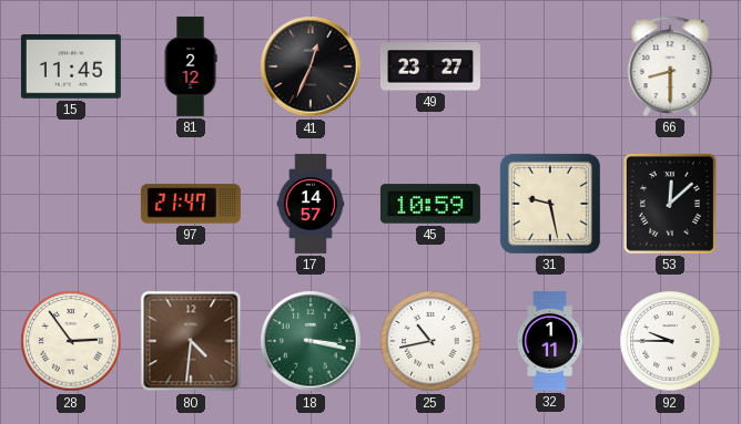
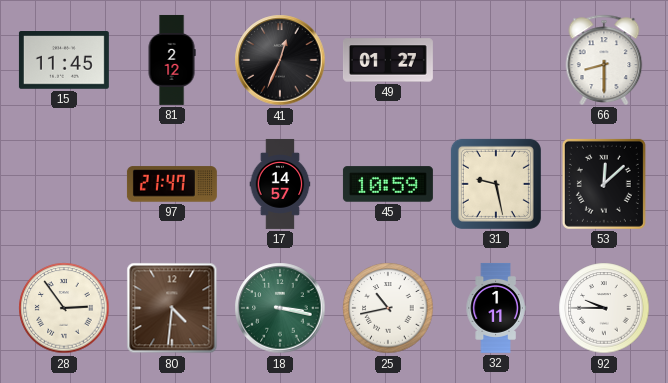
49: 23:27 -> 01:27
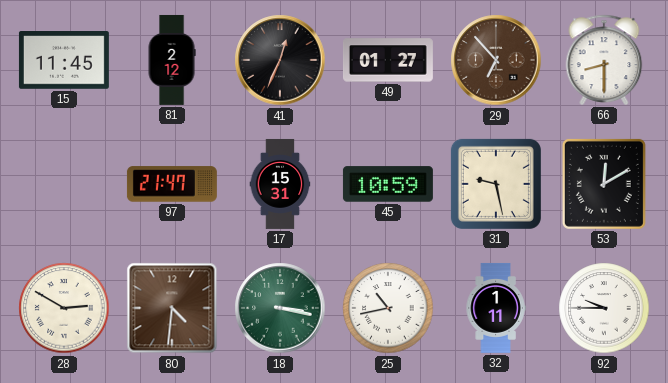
29: none -> 6:53
17: 14:57 -> 15:31
53: 12:08 -> 12:10
28: 2:54 -> 2:50
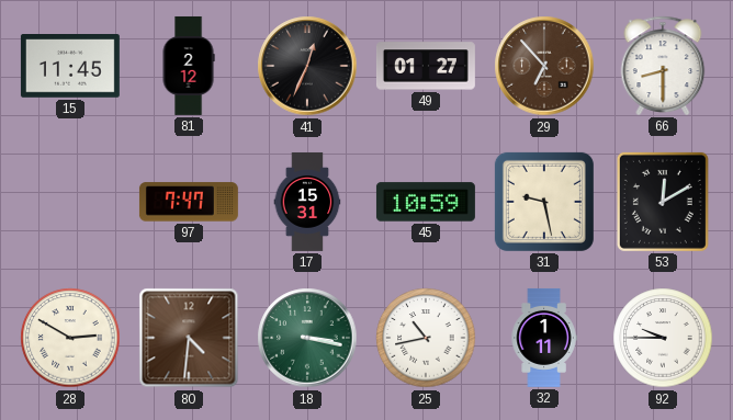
97: 21:47 -> 7:47
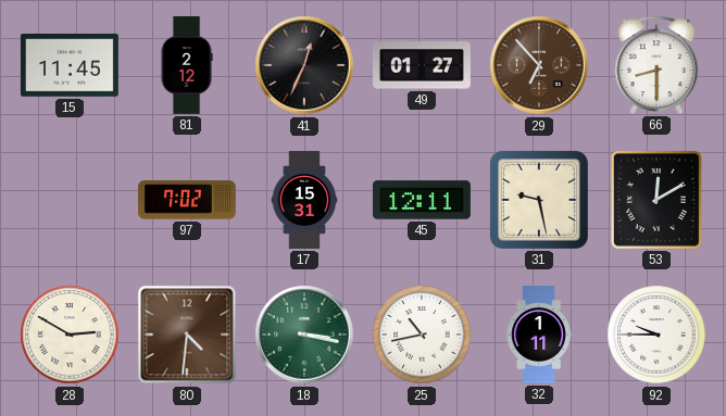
97: 7:47 -> 7:02
45: 10:59 -> 12:11
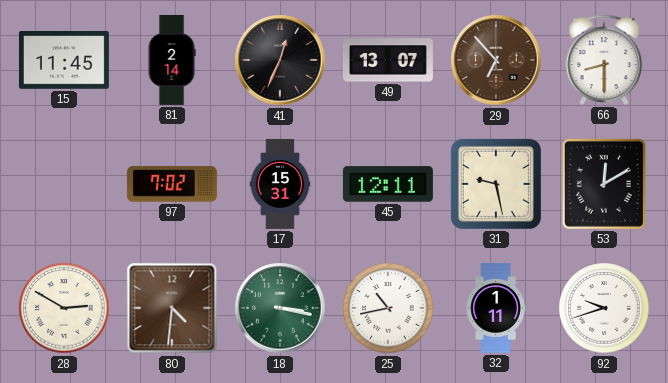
81: 2:12 -> 2:14
49: 01:27 -> 13:07
92: 9:45 -> 9:42
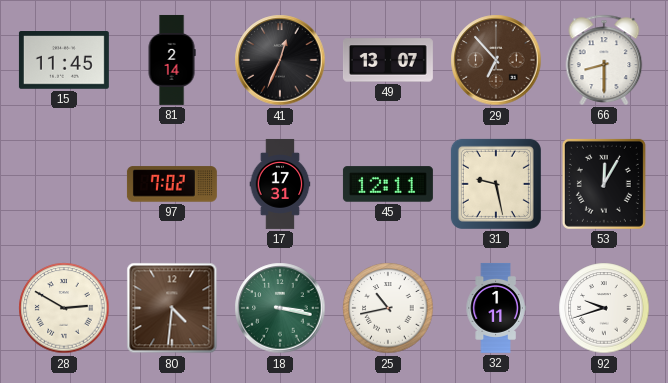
17: 15:31 -> 17:31
53: 12:10 -> 12:05
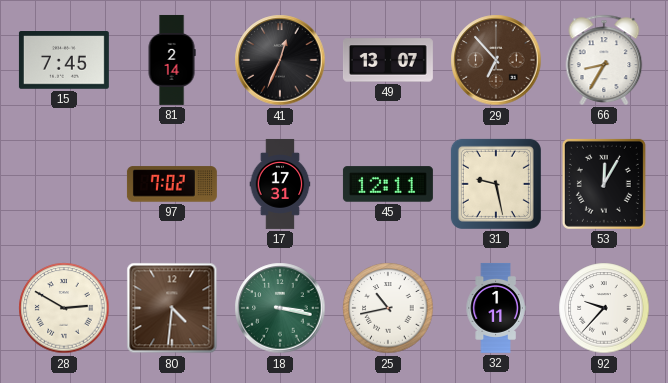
15: 11:45 -> 7:45
66: 8:30 -> 8:35
92: 9:42 -> 9:37
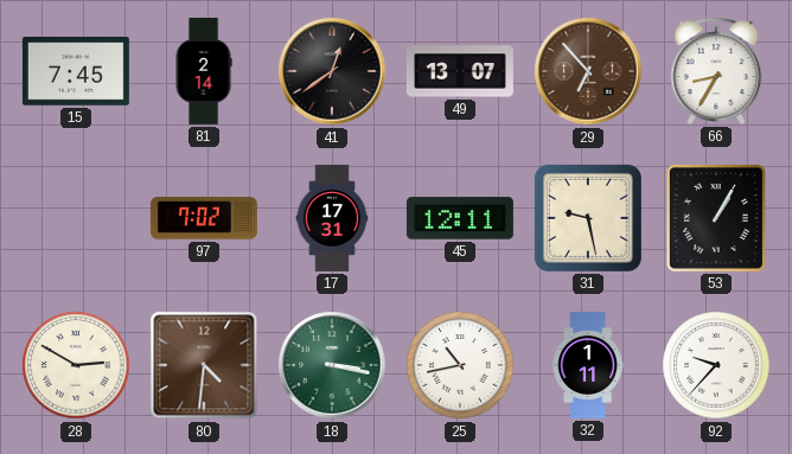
41: 12:34 -> 12:39
53: 12:05 -> 1:05
